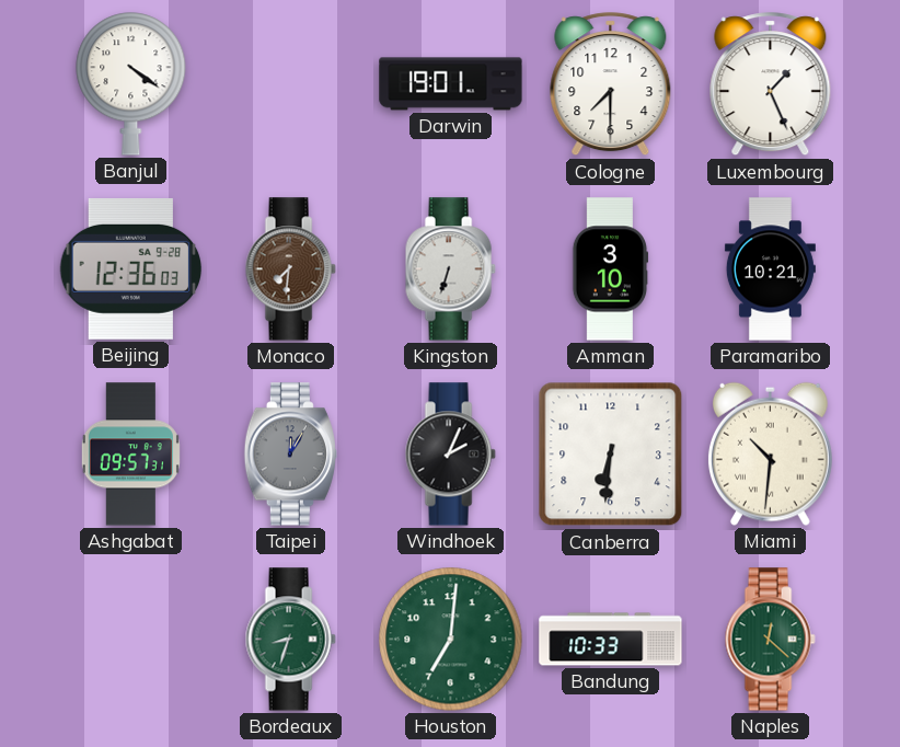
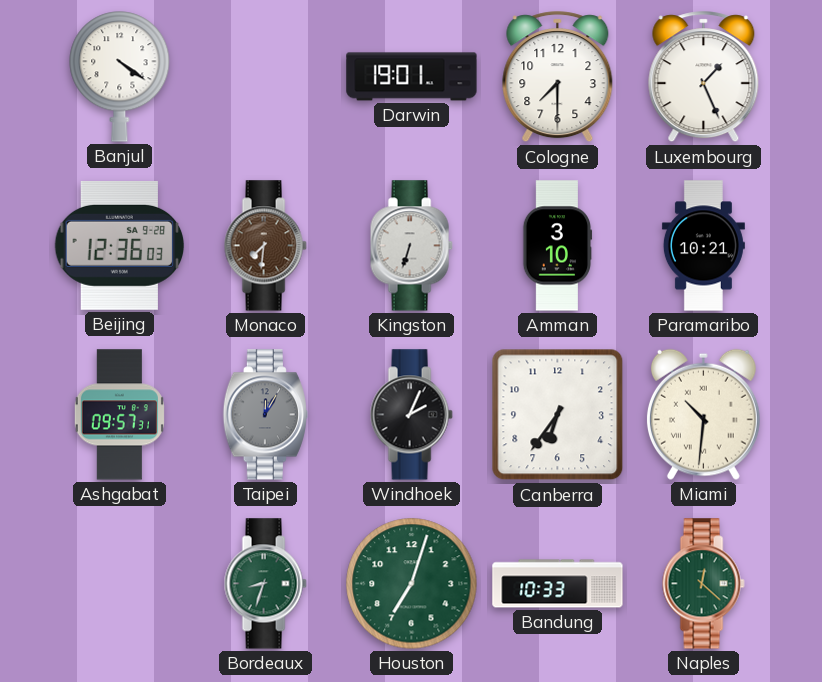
Canberra: 6:31 -> 6:36
Houston: 7:01 -> 7:03
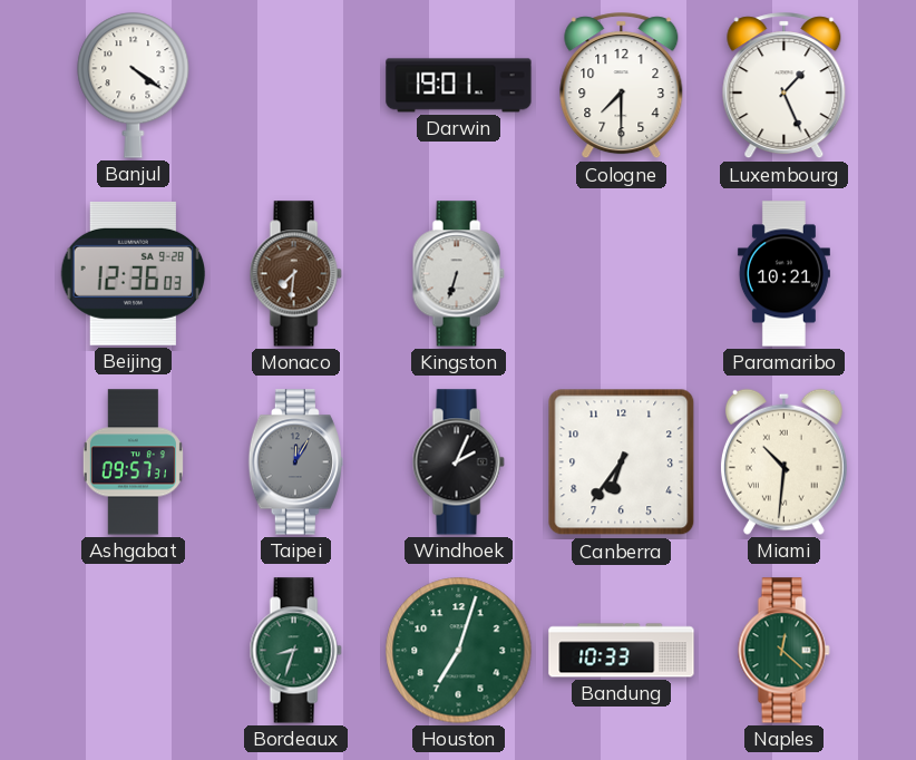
Amman: 3:10 -> none
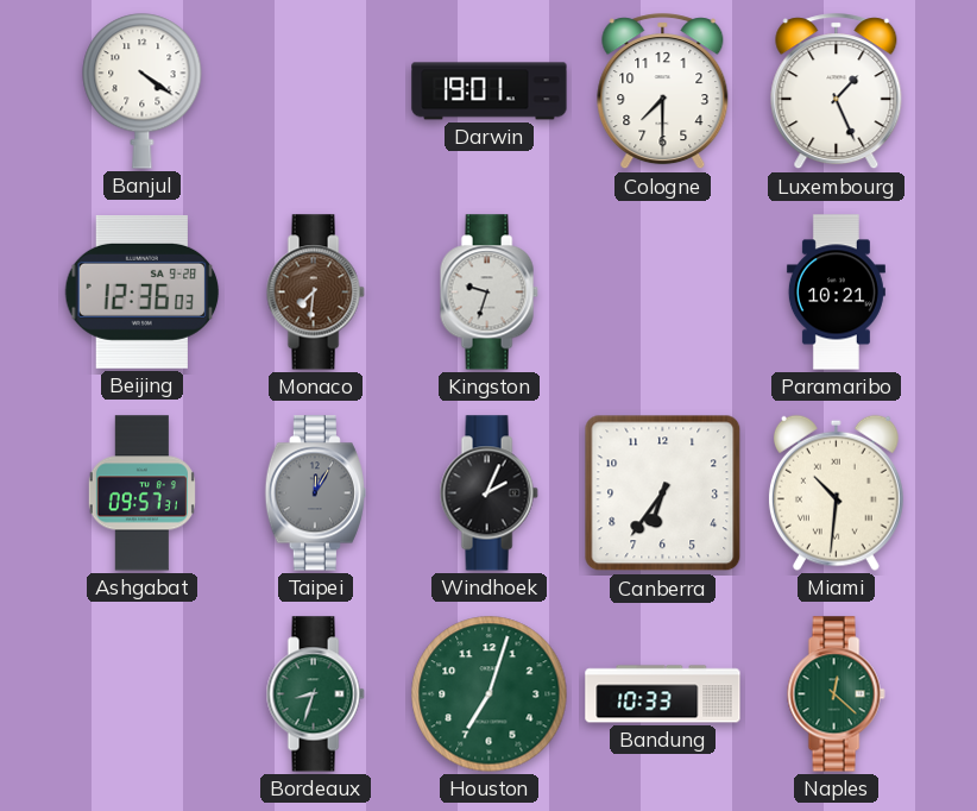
Kingston: 6:33 -> 9:33
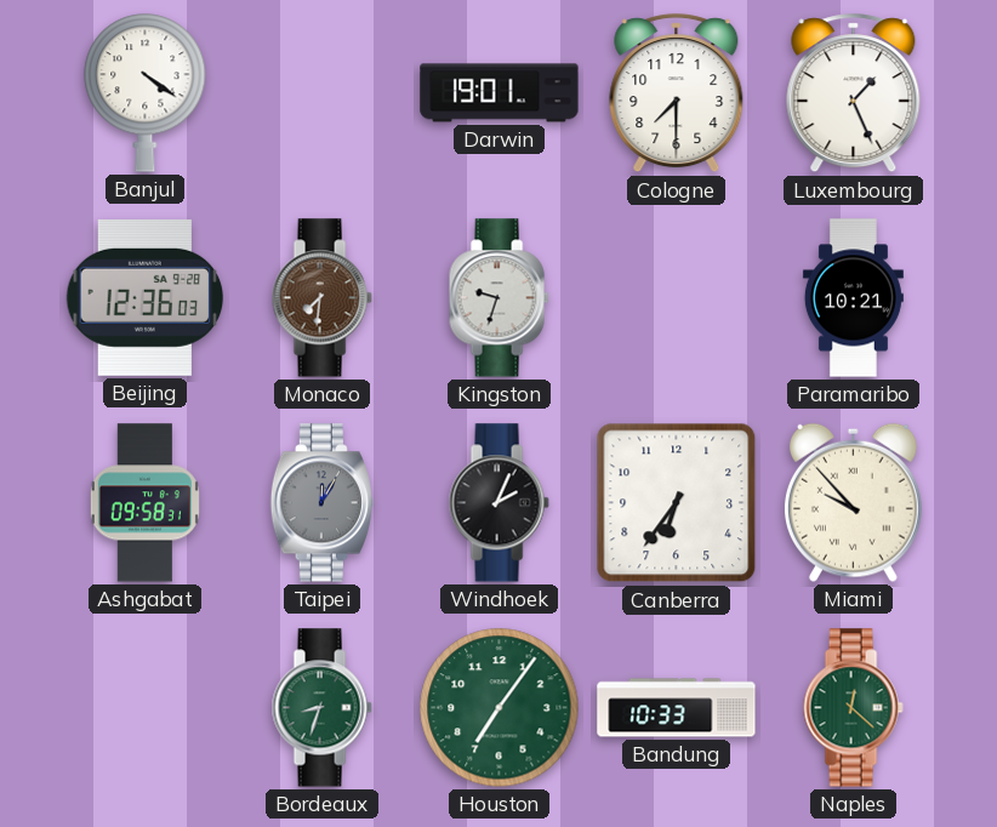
Ashgabat: 09:57 -> 09:58
Miami: 10:31 -> 9:53
Houston: 7:03 -> 7:06
